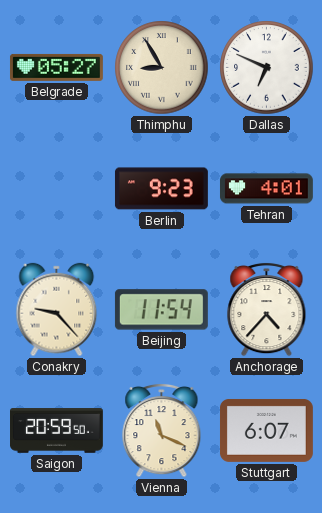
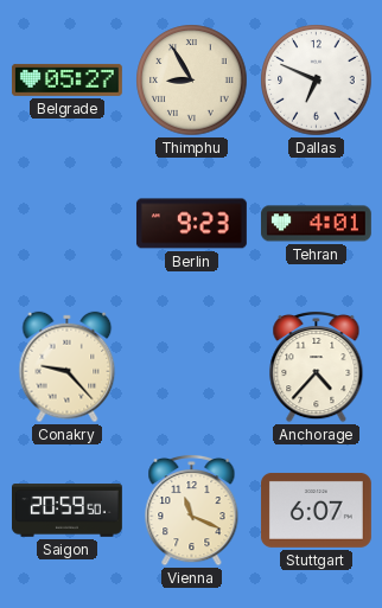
Beijing: 11:54 -> none
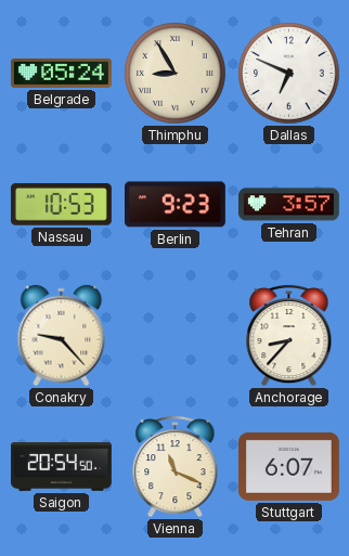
Belgrade: 05:27 -> 05:24
Nassau: none -> 10:53
Tehran: 4:01 -> 3:57
Anchorage: 4:37 -> 8:37
Saigon: 20:59 -> 20:54
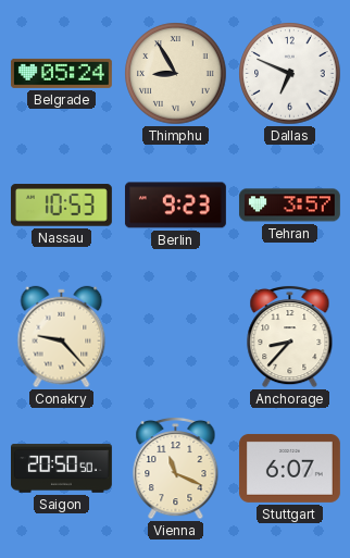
Saigon: 20:54 -> 20:50
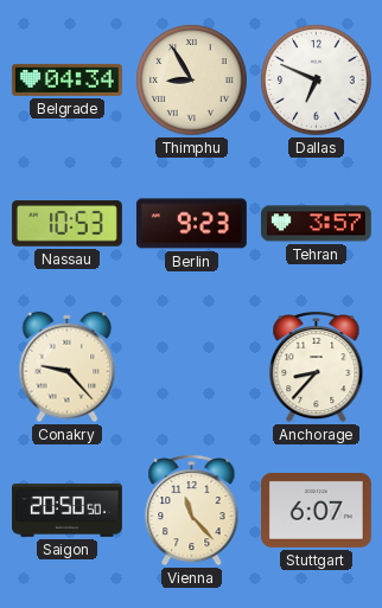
Belgrade: 05:24 -> 04:34
Vienna: 11:19 -> 11:23
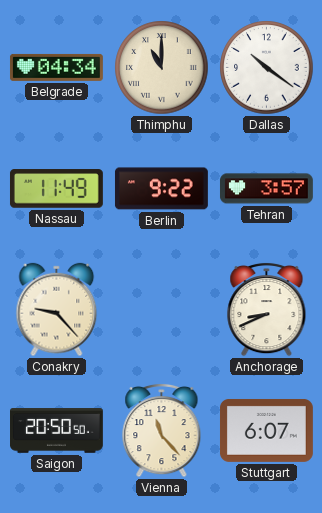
Thimphu: 8:55 -> 11:00
Dallas: 6:49 -> 10:21
Nassau: 10:53 -> 11:49
Berlin: 9:23 -> 9:22
Anchorage: 8:37 -> 8:41
